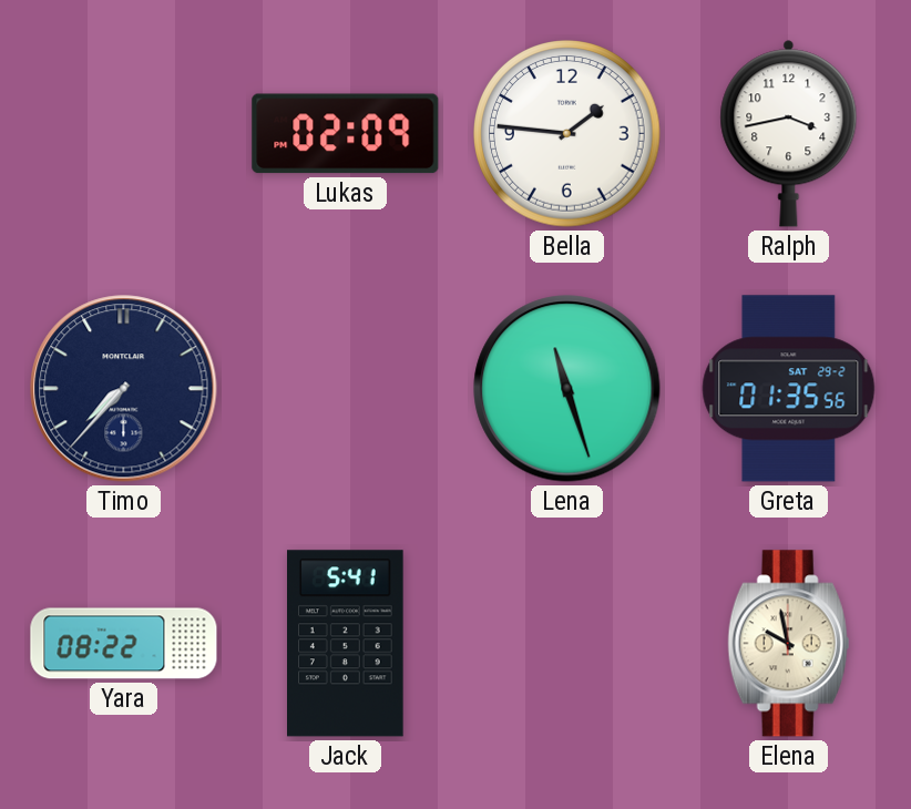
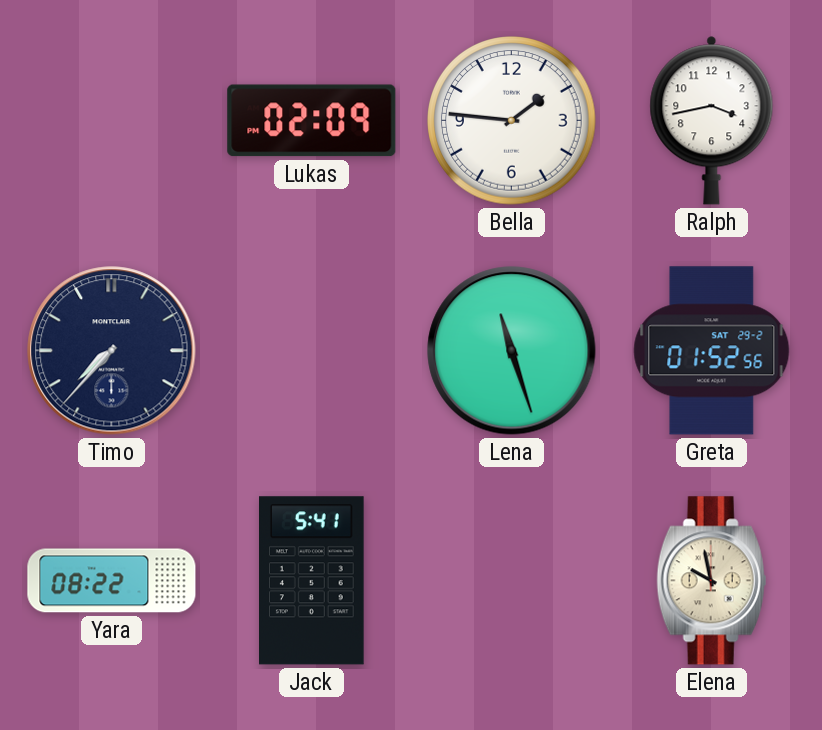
Greta: 01:35 -> 01:52
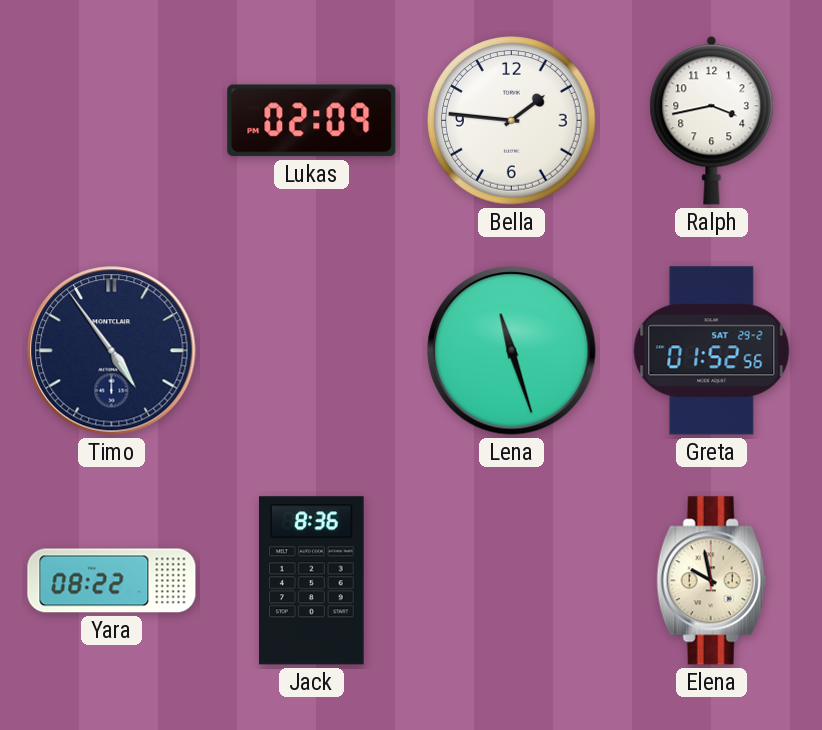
Timo: 7:37 -> 4:54
Jack: 5:41 -> 8:36
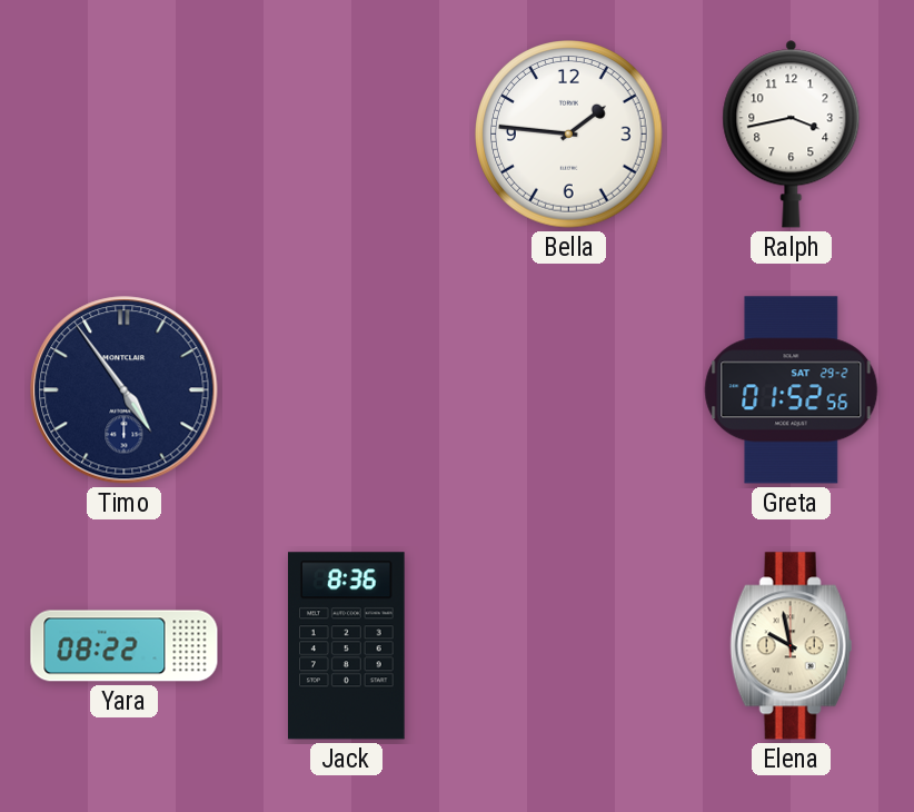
Lukas: 02:09 -> none
Lena: 11:27 -> none
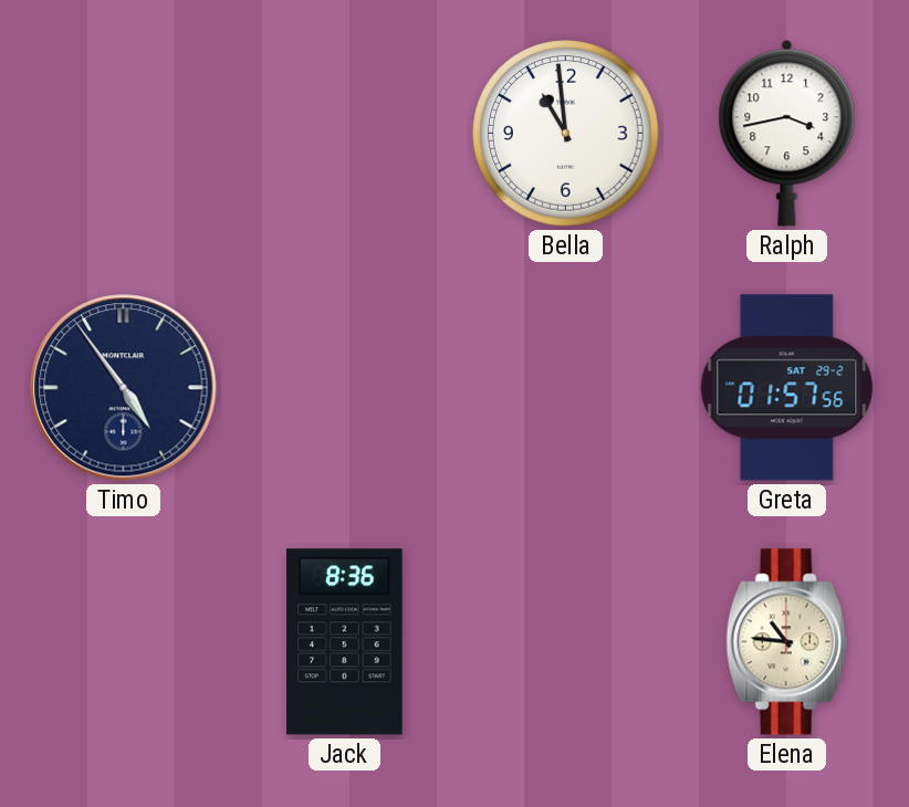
Bella: 1:46 -> 10:59
Greta: 01:52 -> 01:57
Yara: 08:22 -> none
Elena: 9:58 -> 10:46
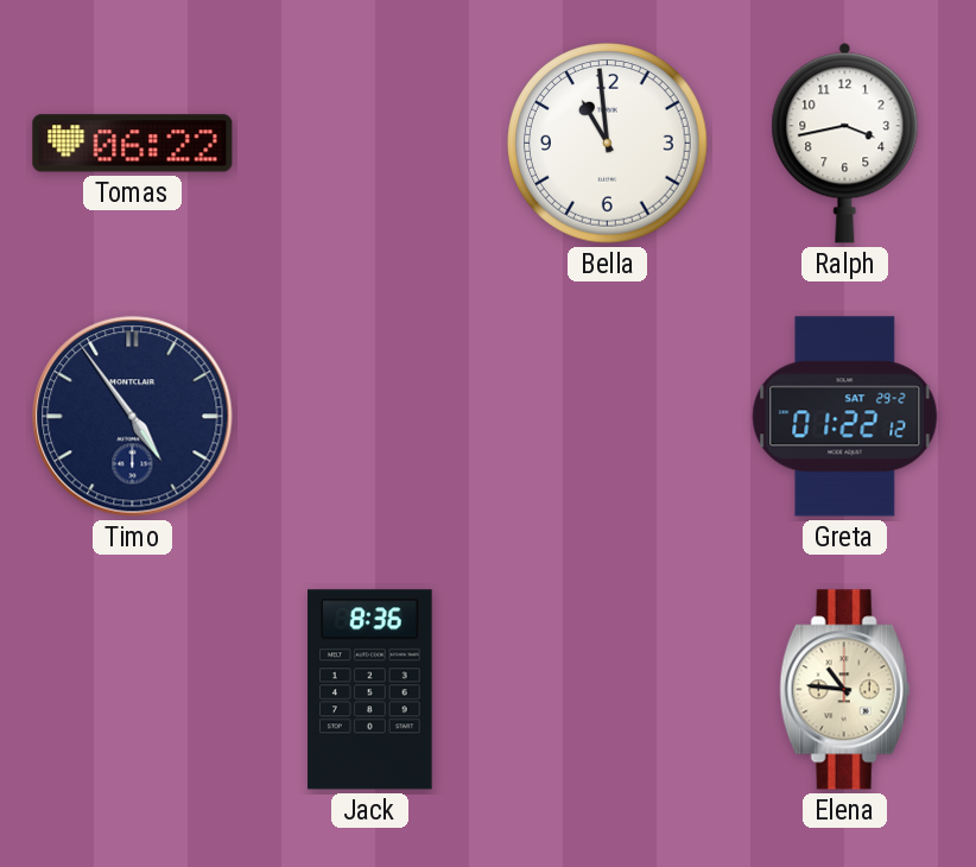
Tomas: none -> 06:22
Greta: 01:57 -> 01:22
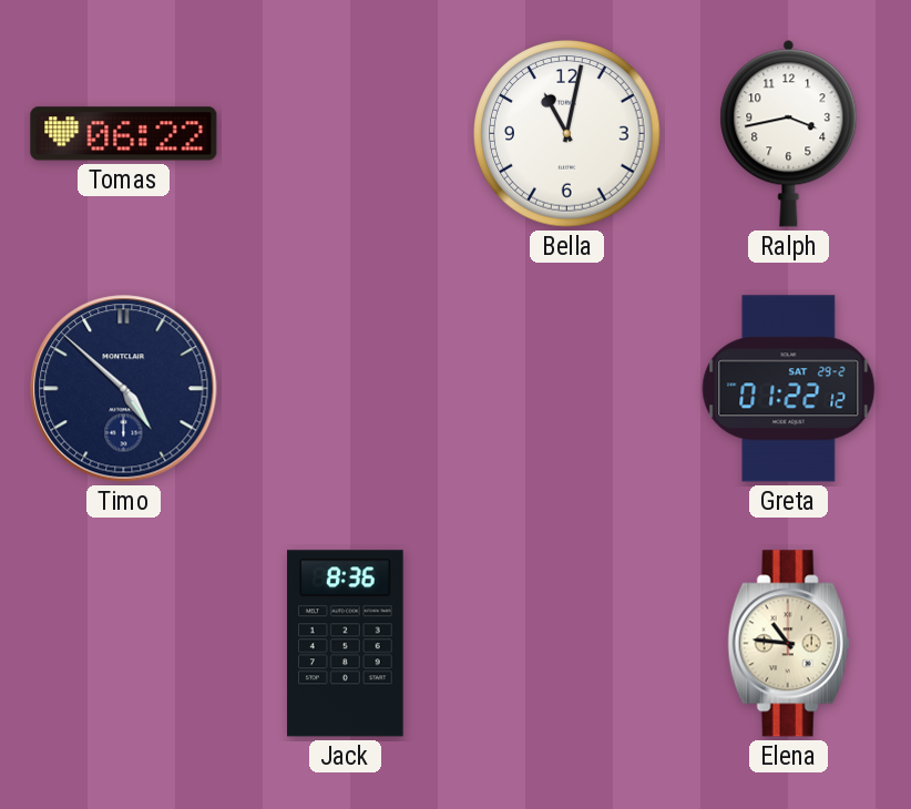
Bella: 10:59 -> 11:02
Timo: 4:54 -> 4:52
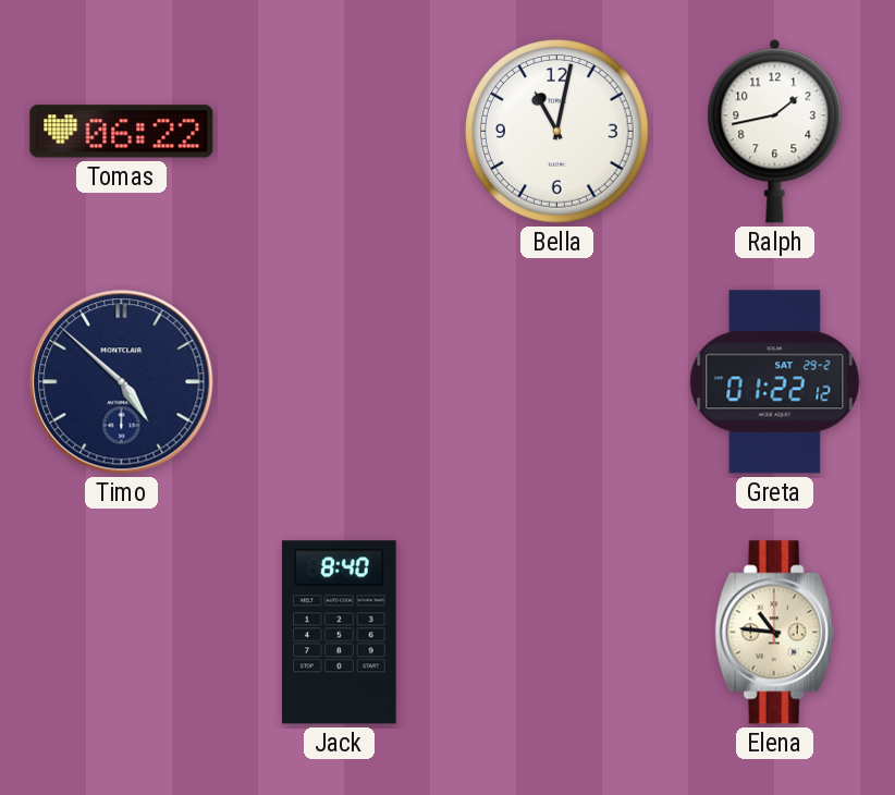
Ralph: 3:43 -> 1:43
Jack: 8:36 -> 8:40
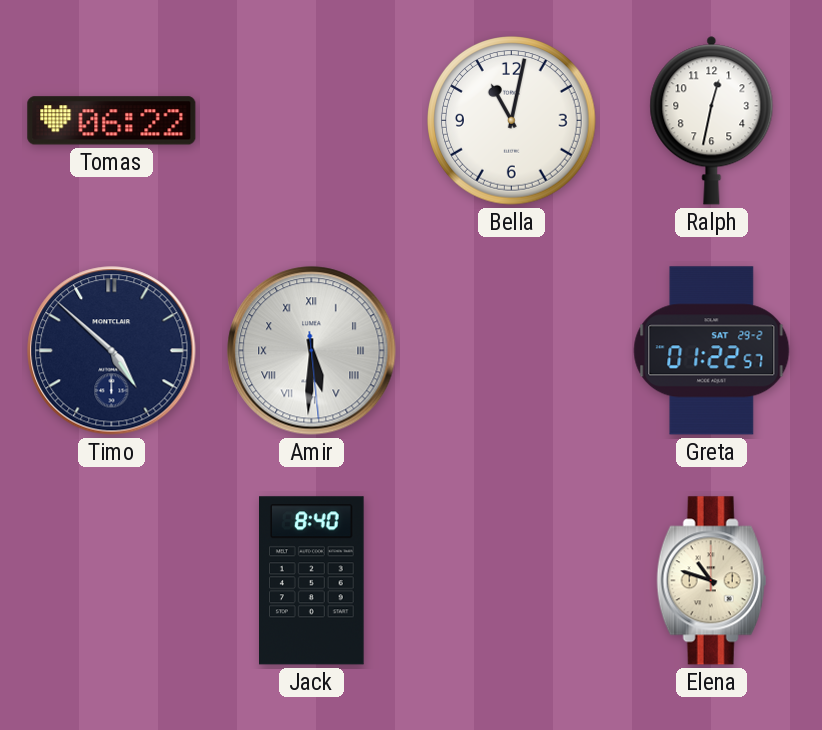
Ralph: 1:43 -> 12:32
Amir: none -> 5:30
Greta: 01:22:12 -> 01:22:57
Elena: 10:46 -> 10:48
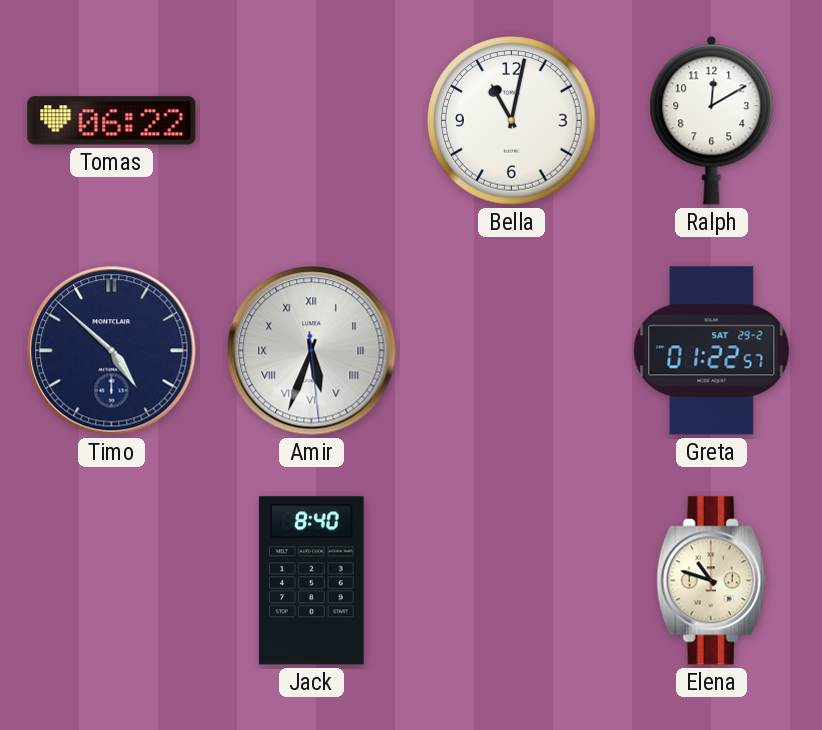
Ralph: 12:32 -> 12:10
Amir: 5:30 -> 5:33
